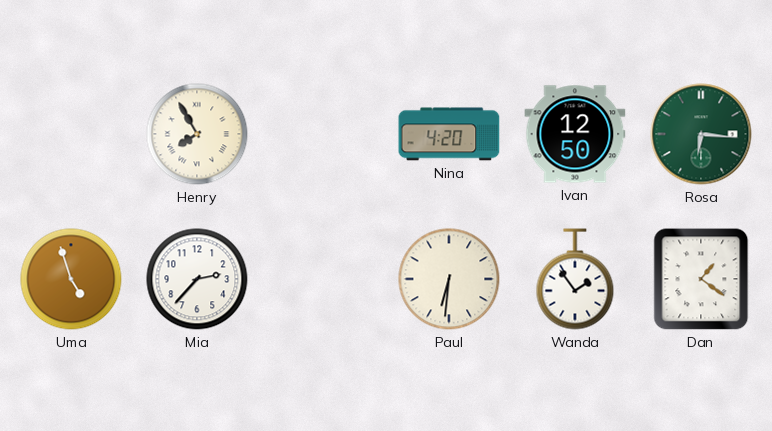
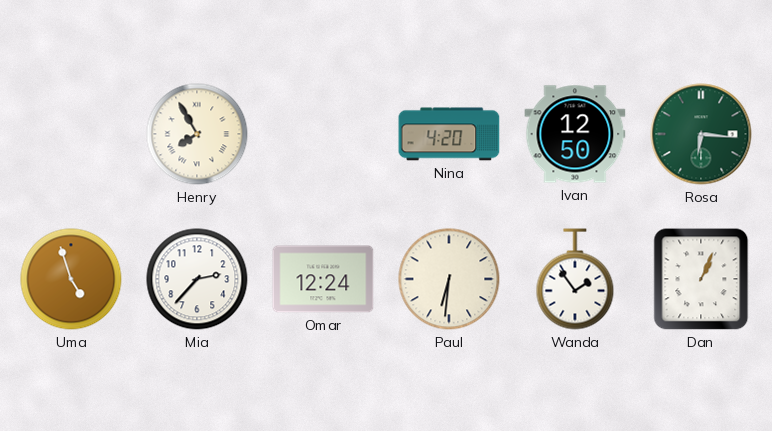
Omar: none -> 12:24
Dan: 1:21 -> 1:04
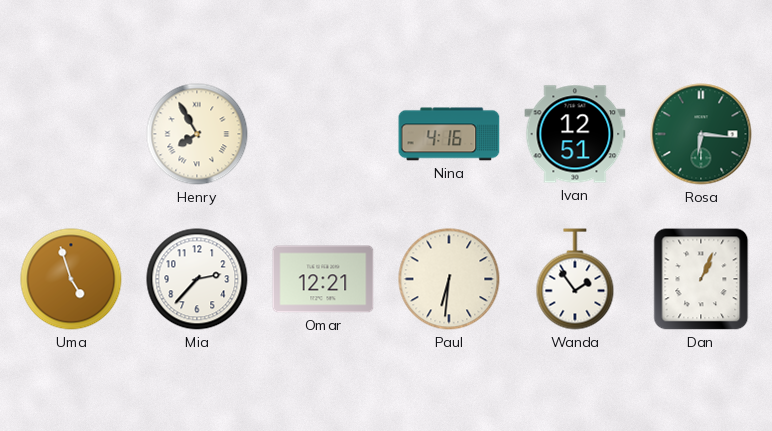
Nina: 4:20 -> 4:16
Ivan: 12:50 -> 12:51
Omar: 12:24 -> 12:21
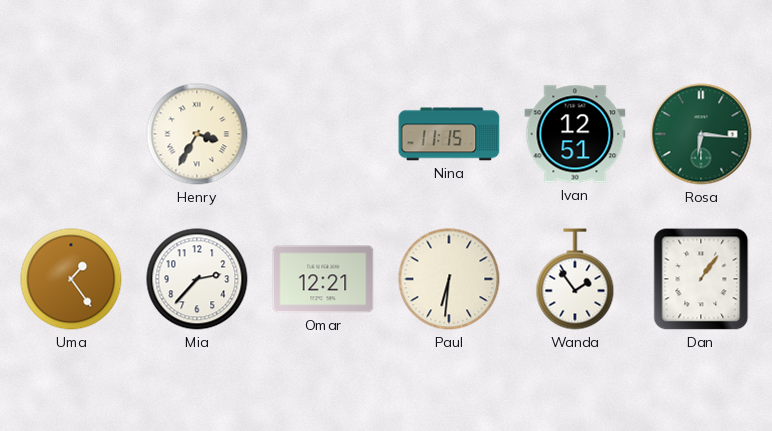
Henry: 7:55 -> 3:35
Nina: 4:16 -> 11:15
Uma: 4:57 -> 1:24
Dan: 1:04 -> 1:06
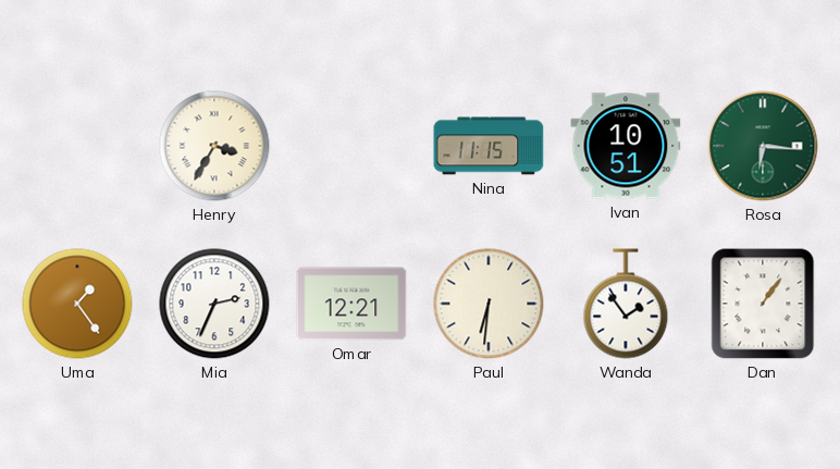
Ivan: 12:51 -> 10:51
Mia: 2:37 -> 2:34
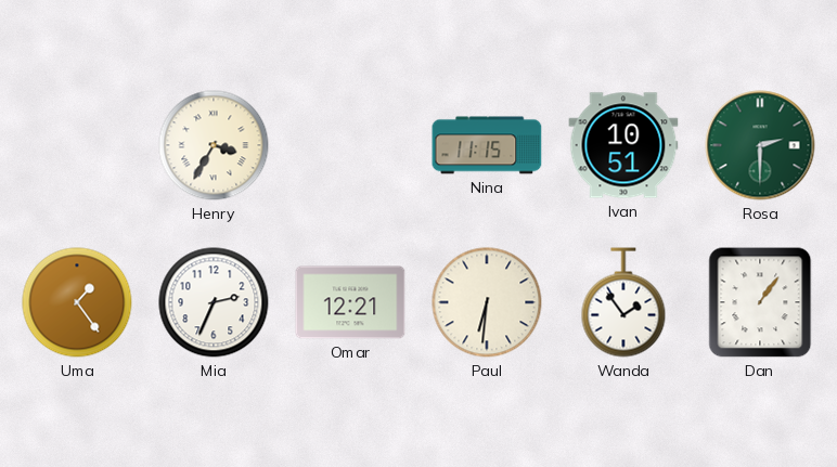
Rosa: 6:16 -> 2:30
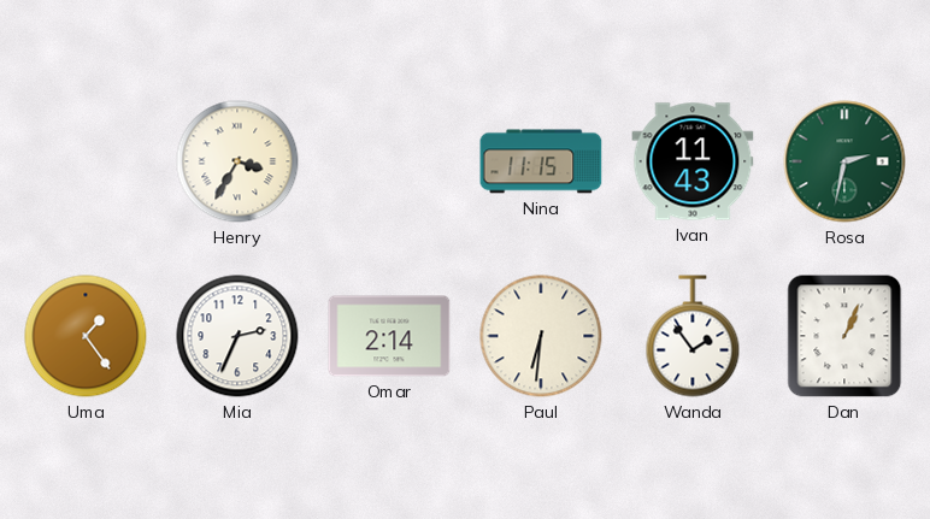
Ivan: 10:51 -> 11:43
Rosa: 2:30 -> 2:32
Omar: 12:21 -> 2:14
Dan: 1:06 -> 1:04
